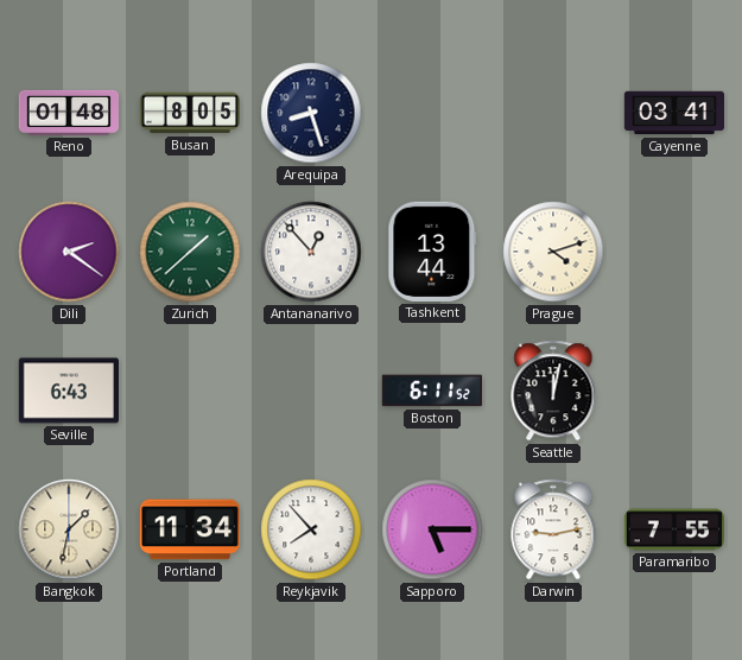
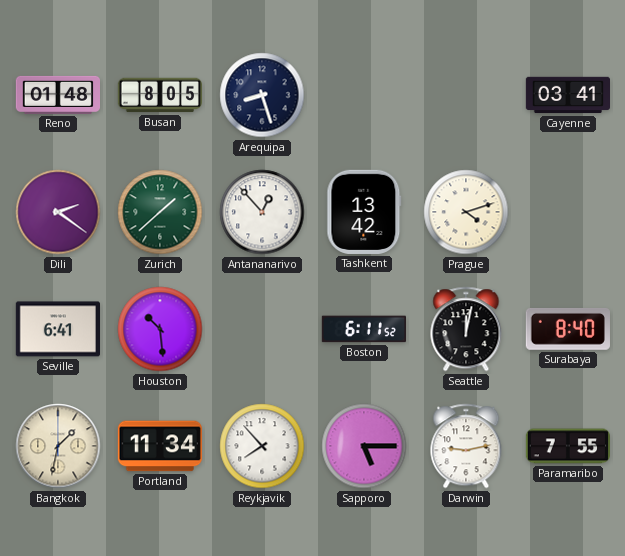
Tashkent: 13:44 -> 13:42
Seville: 6:43 -> 6:41
Houston: none -> 10:29
Surabaya: none -> 8:40
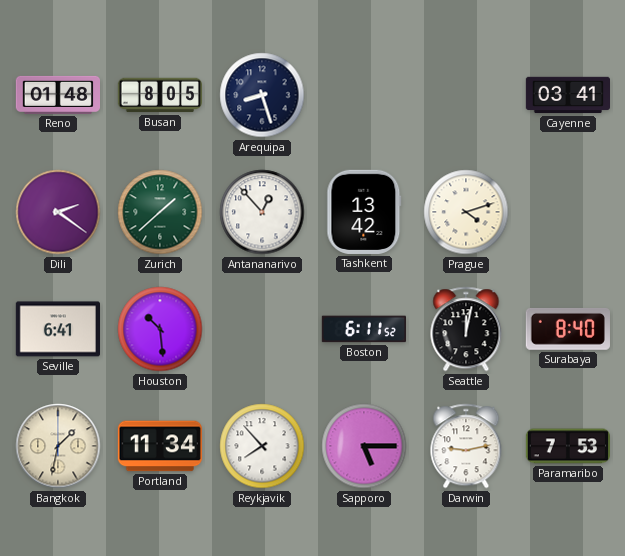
Paramaribo: 7:55 -> 7:53
